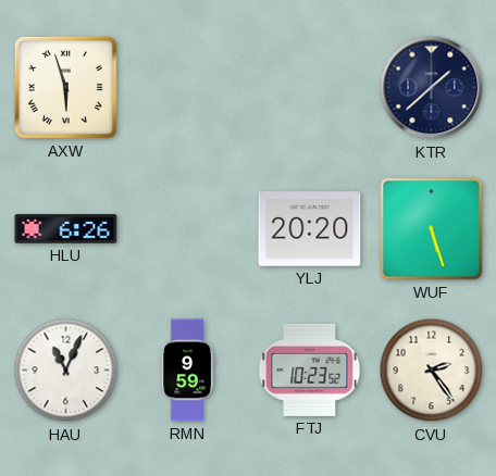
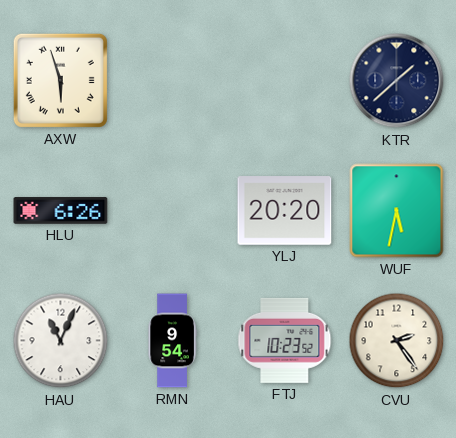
WUF: 5:27 -> 5:32
RMN: 9:59 -> 9:54
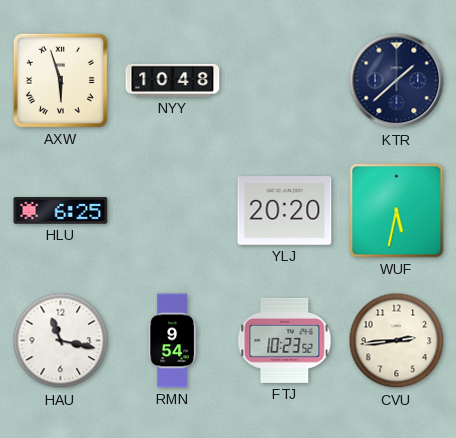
NYY: none -> 10:48
HLU: 6:26 -> 6:25
HAU: 11:04 -> 11:17
CVU: 2:24 -> 2:44
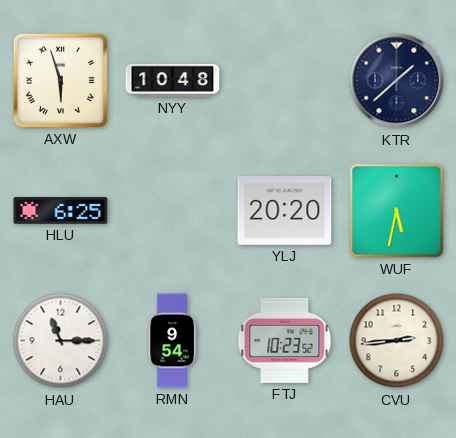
HAU: 11:17 -> 11:15
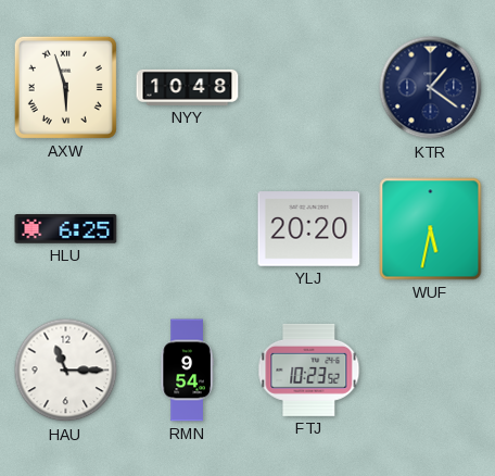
KTR: 1:38 -> 1:21
CVU: 2:44 -> none
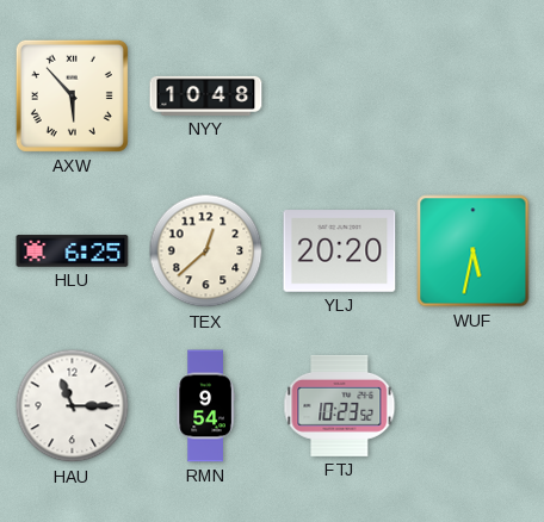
AXW: 5:57 -> 5:53
KTR: 1:21 -> none
TEX: none -> 12:38
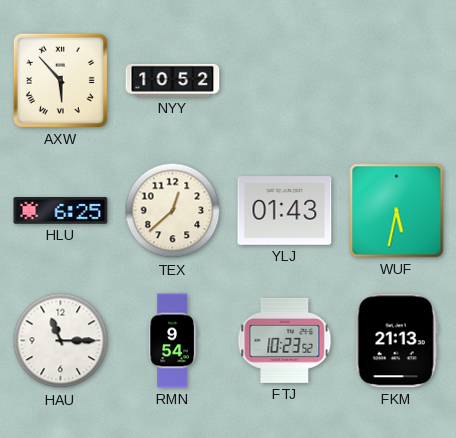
NYY: 10:48 -> 10:52
YLJ: 20:20 -> 01:43
FKM: none -> 21:13
